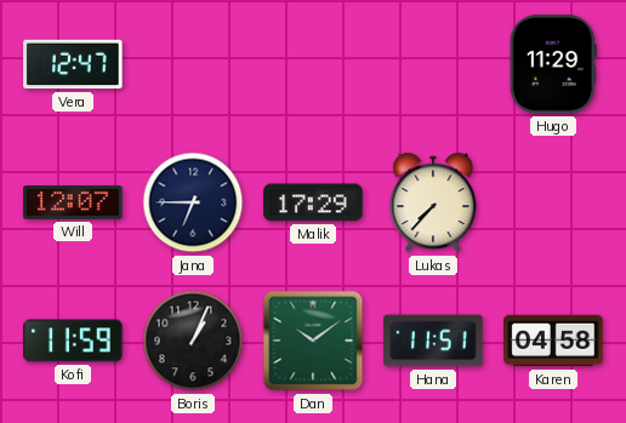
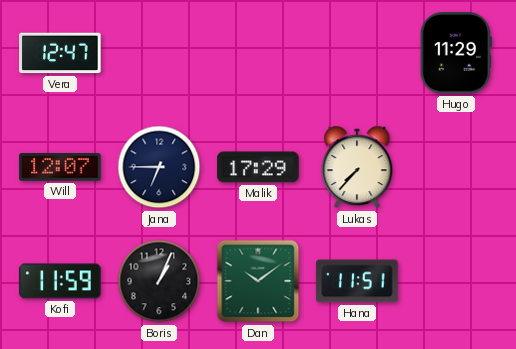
Karen: 04:58 -> none
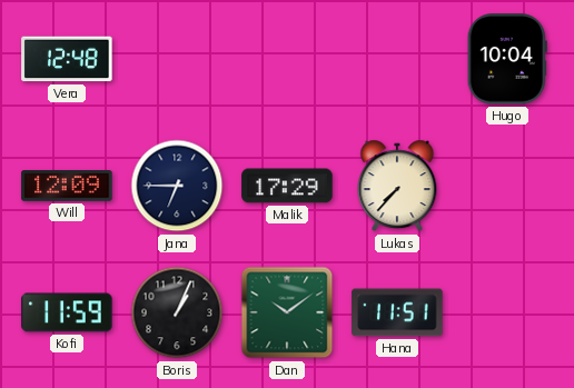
Vera: 12:47 -> 12:48
Hugo: 11:29 -> 10:04
Will: 12:07 -> 12:09
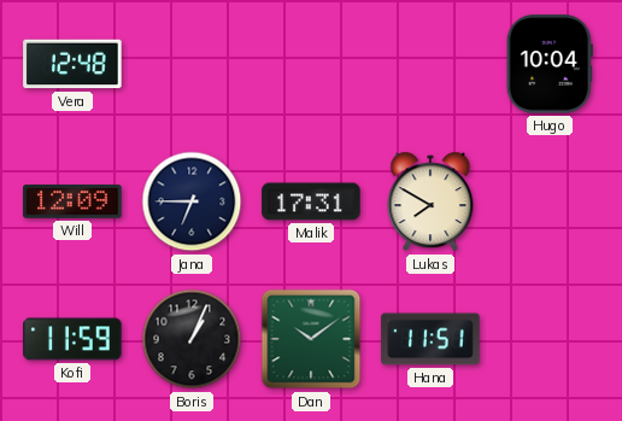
Malik: 17:29 -> 17:31
Lukas: 7:37 -> 7:50
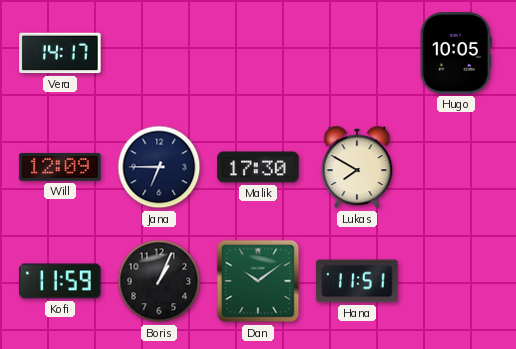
Vera: 12:48 -> 14:17
Hugo: 10:04 -> 10:05
Malik: 17:31 -> 17:30
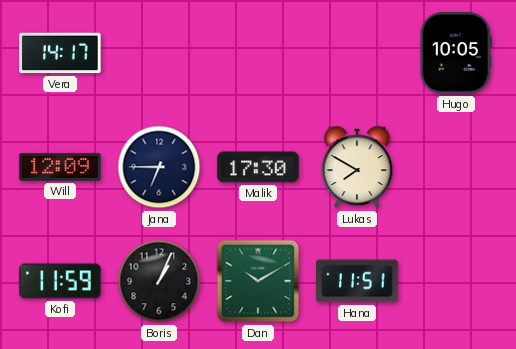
Dan: 10:09 -> 10:10
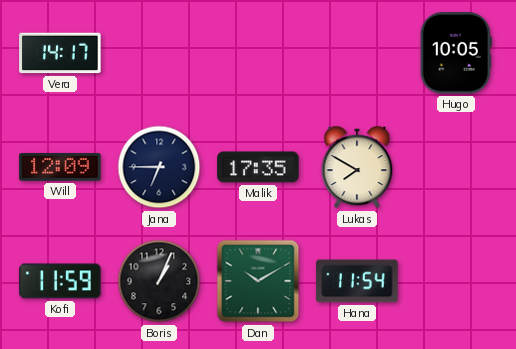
Malik: 17:30 -> 17:35
Hana: 11:51 -> 11:54
